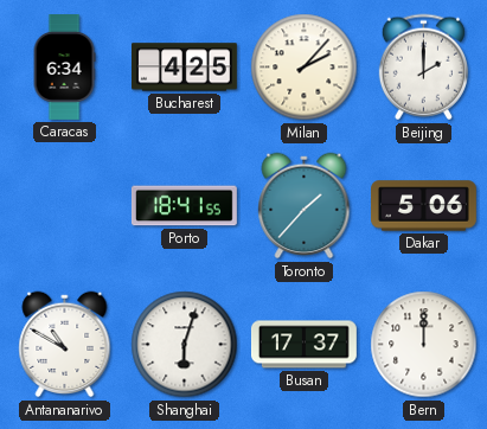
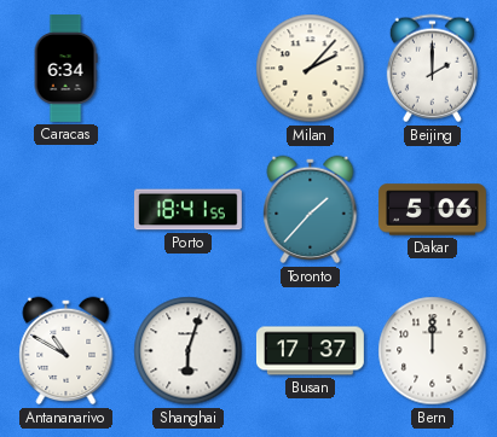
Bucharest: 4:25 -> none
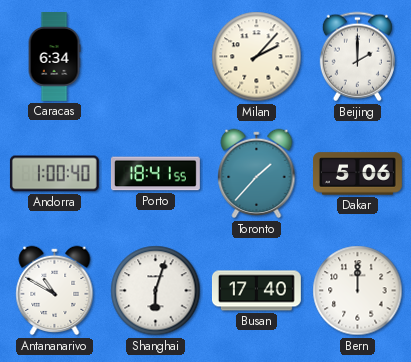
Andorra: none -> 1:00
Busan: 17:37 -> 17:40
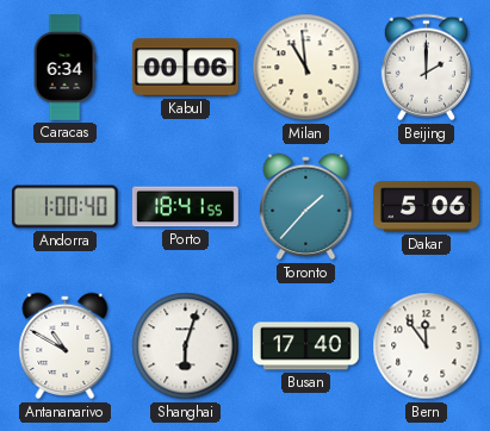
Kabul: none -> 00:06
Milan: 2:07 -> 10:59
Bern: 12:00 -> 11:54
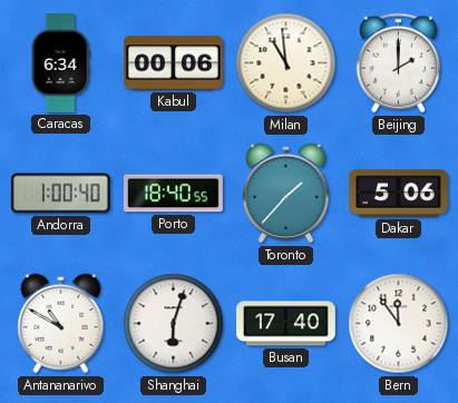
Porto: 18:41 -> 18:40
